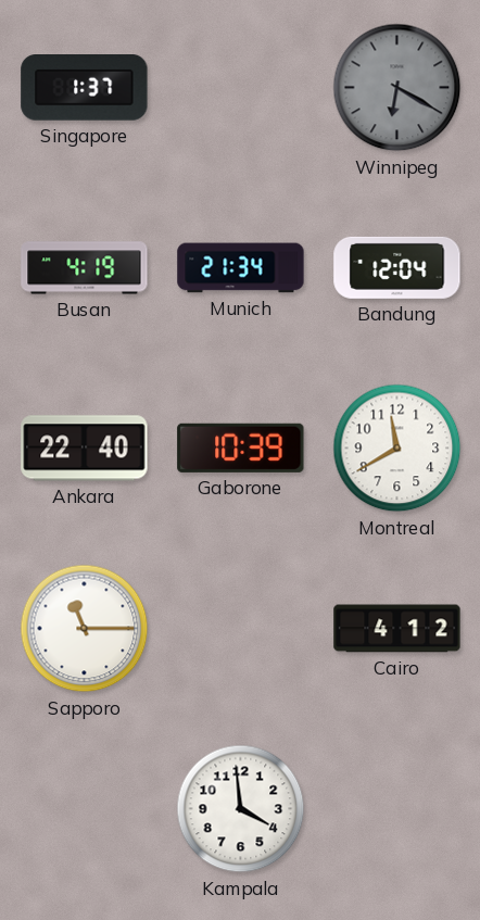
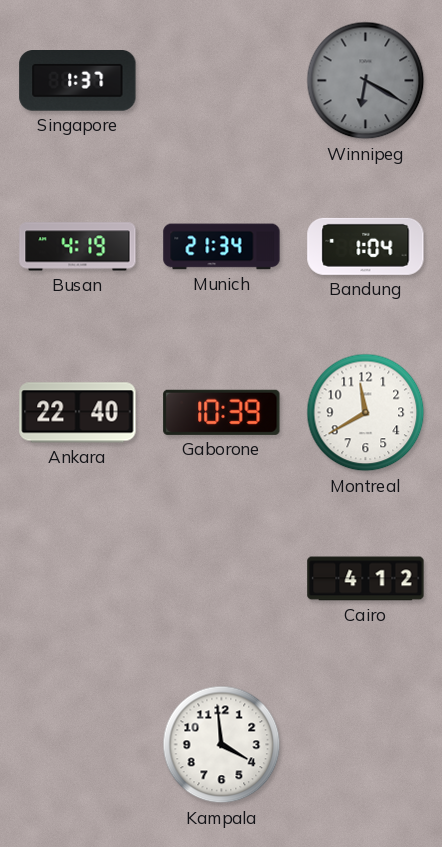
Bandung: 12:04 -> 1:04
Sapporo: 11:15 -> none
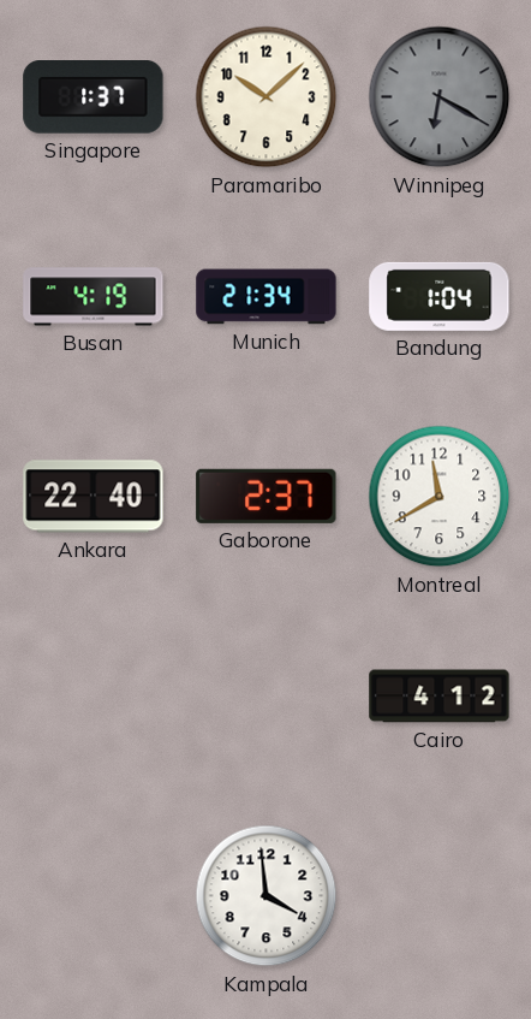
Paramaribo: none -> 10:08
Gaborone: 10:39 -> 2:37
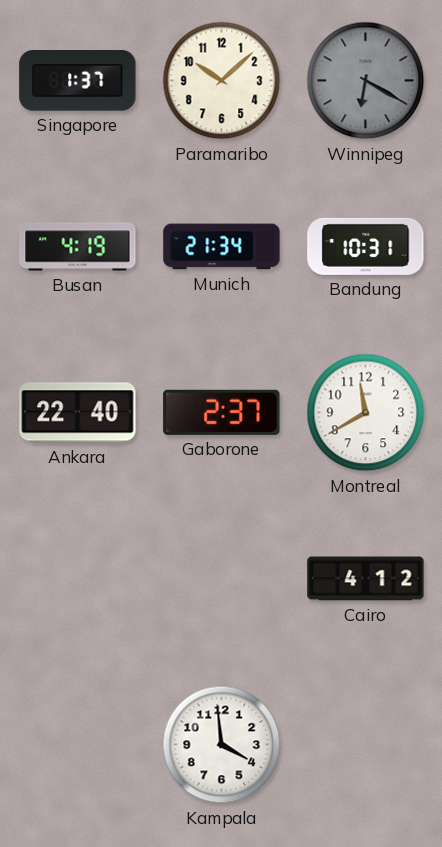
Bandung: 1:04 -> 10:31
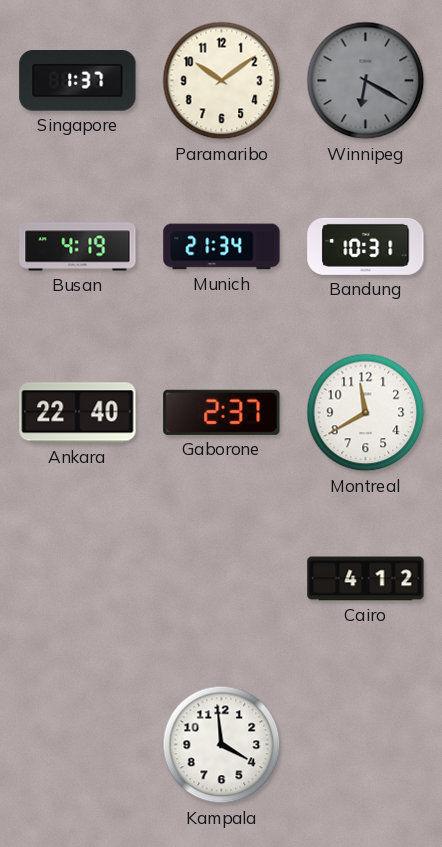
Paramaribo: 10:08 -> 10:09
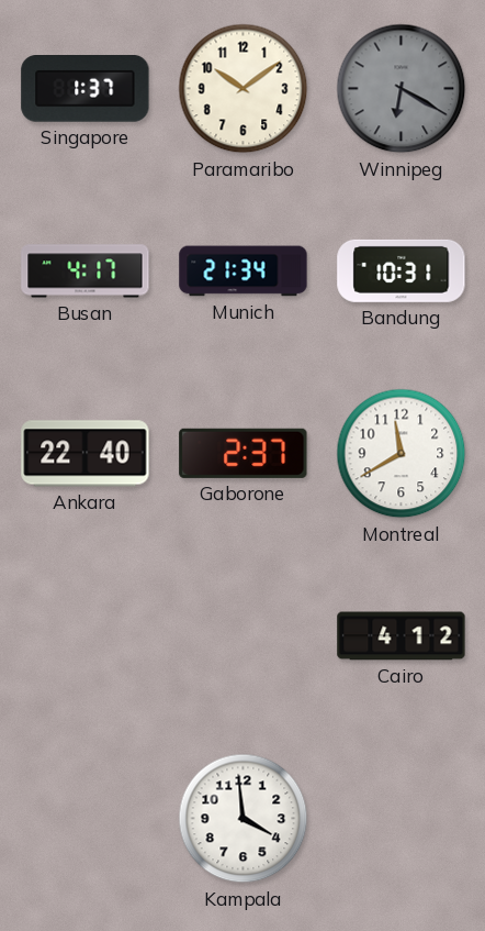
Busan: 4:19 -> 4:17
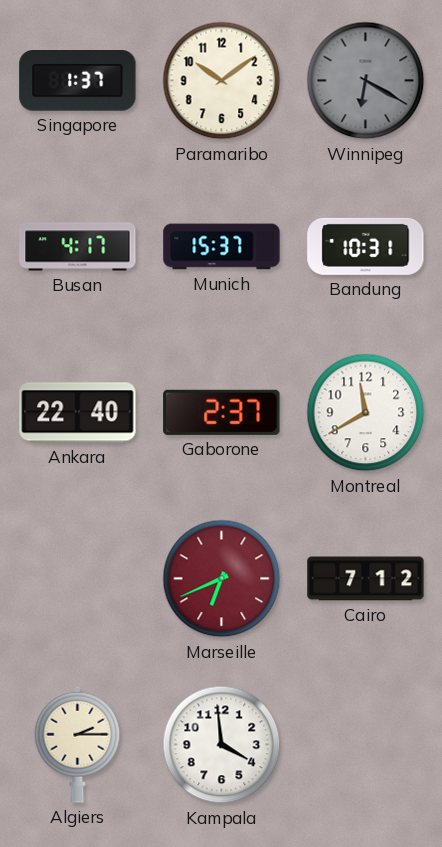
Munich: 21:34 -> 15:37
Marseille: none -> 6:41
Cairo: 4:12 -> 7:12
Algiers: none -> 2:15
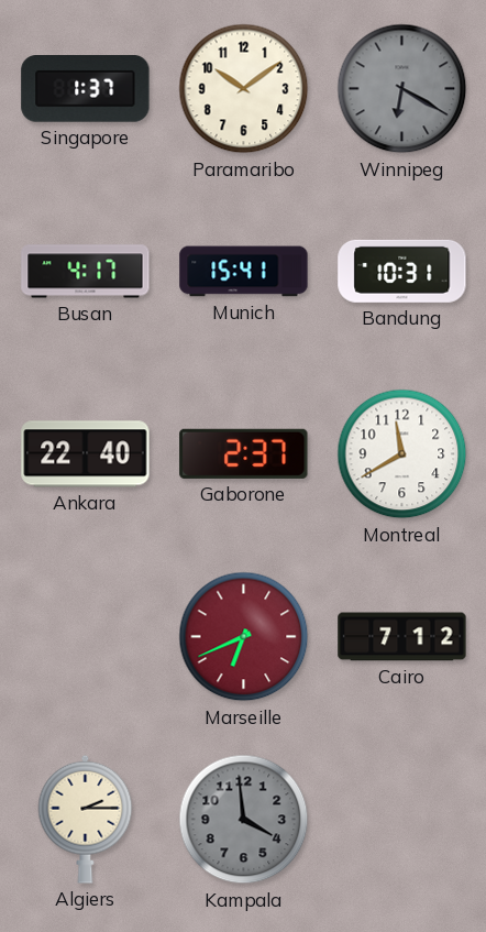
Munich: 15:37 -> 15:41
Kampala dial: white -> grey
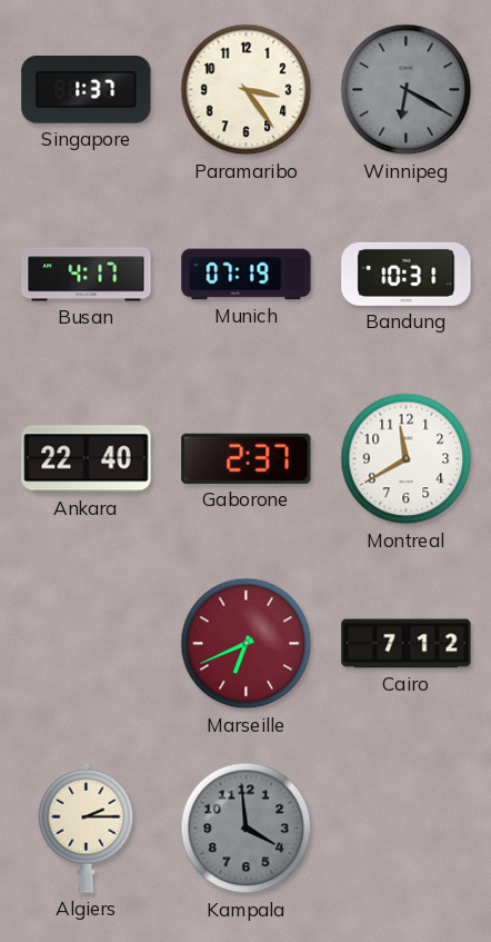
Paramaribo: 10:09 -> 3:24
Munich: 15:41 -> 07:19
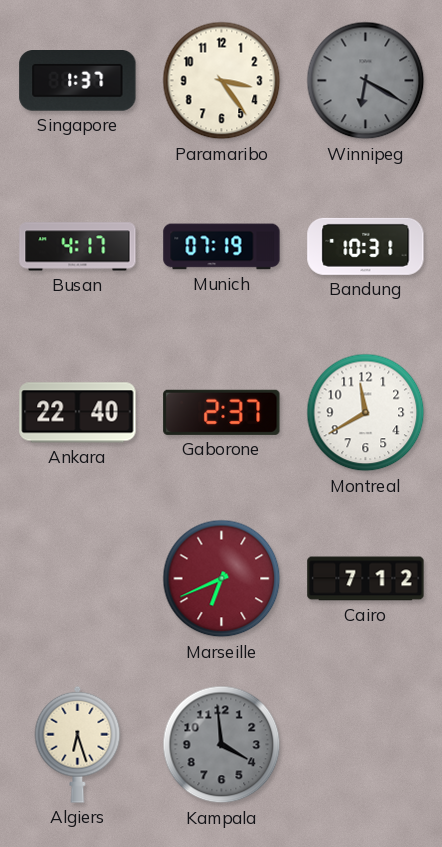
Algiers: 2:15 -> 6:27
